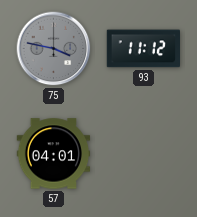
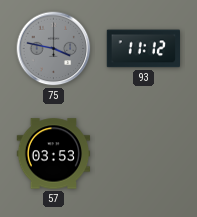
57: 04:01 -> 03:53
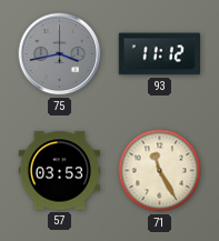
75: 3:47 -> 3:43
71: none -> 11:25
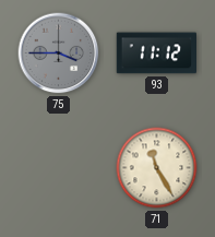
75: 3:43 -> 3:45
57: 03:53 -> none
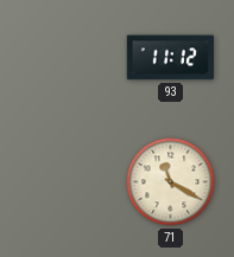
75: 3:45 -> none
71: 11:25 -> 11:20
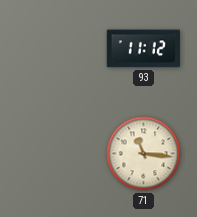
71: 11:20 -> 11:16
